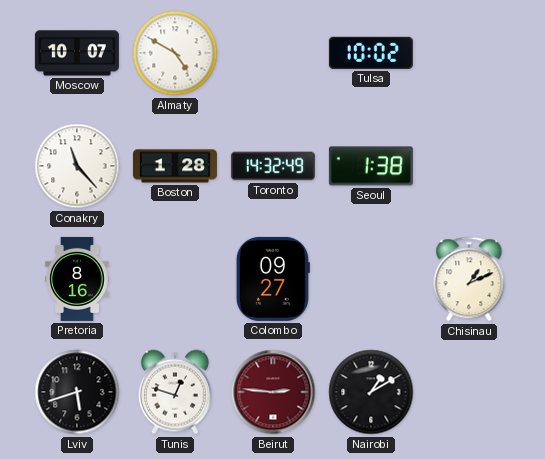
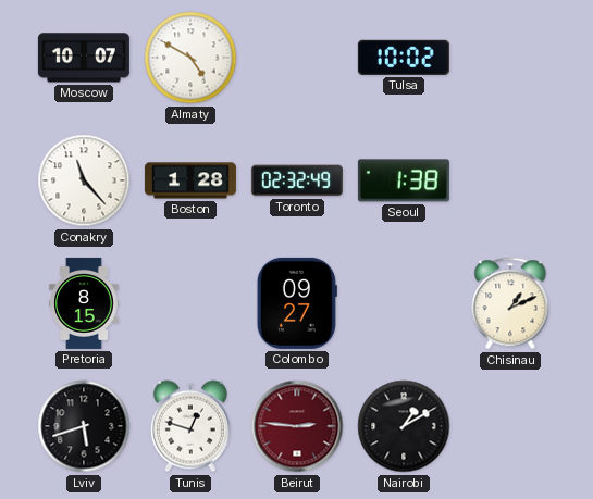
Toronto: 14:32 -> 02:32
Pretoria: 8:16 -> 8:15
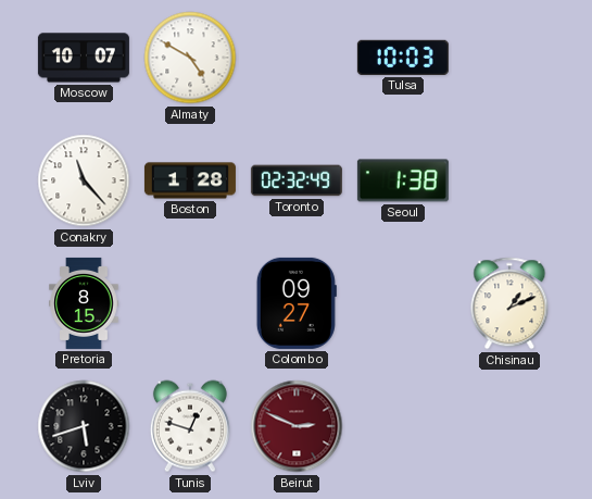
Tulsa: 10:02 -> 10:03
Beirut: 2:46 -> 2:49
Nairobi: 1:10 -> none
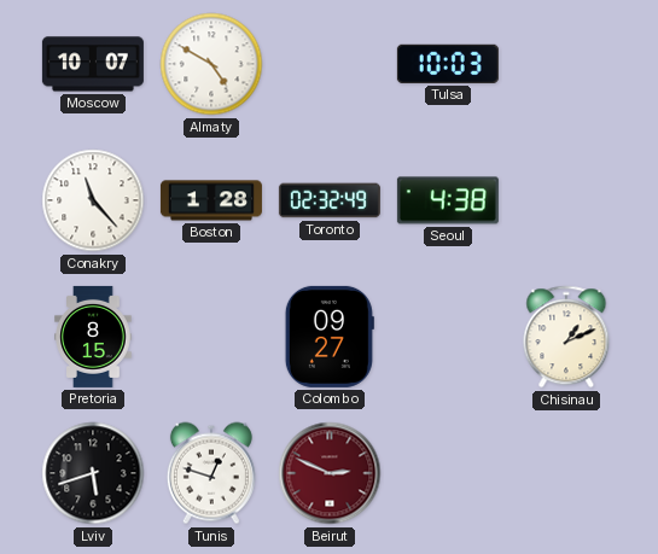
Seoul: 1:38 -> 4:38
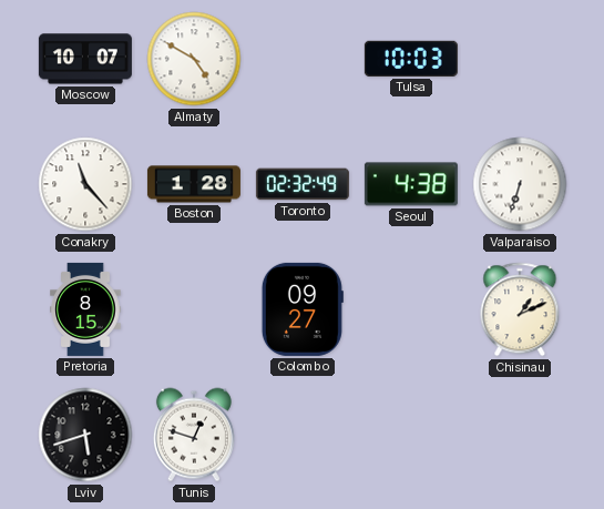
Valparaiso: none -> 6:33
Beirut: 2:49 -> none
